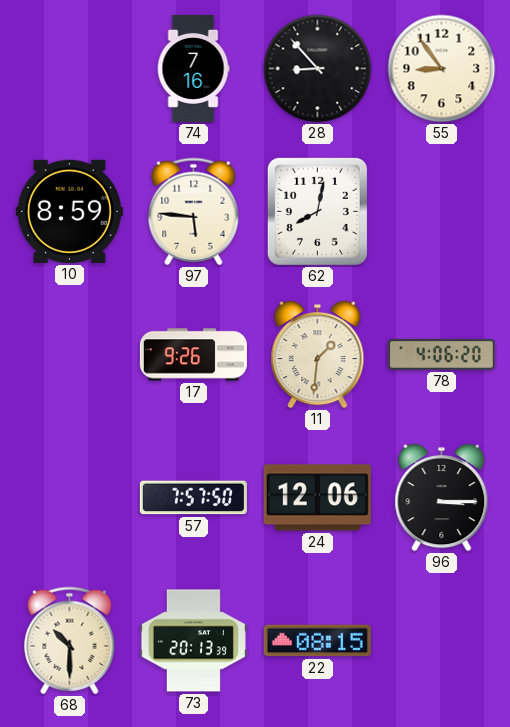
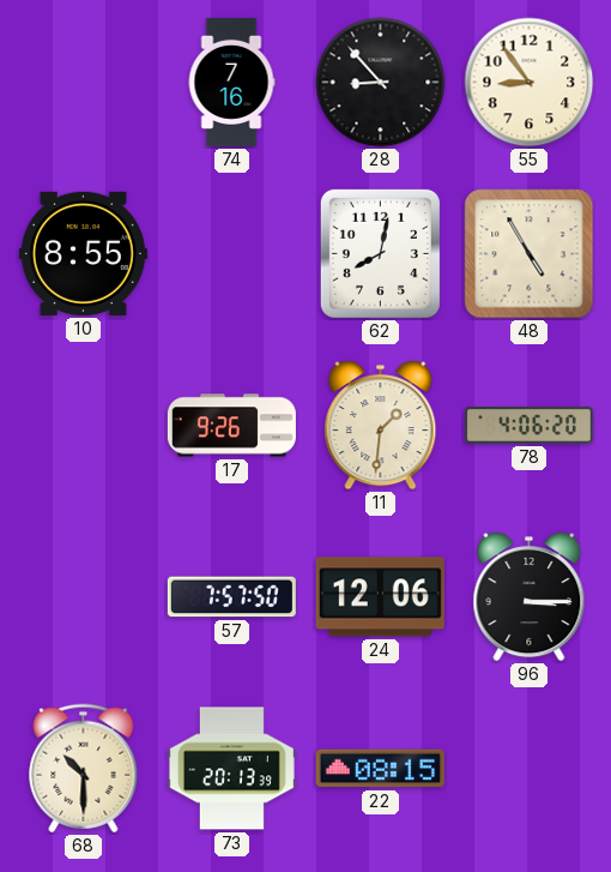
10: 8:59 -> 8:55
97: 5:46 -> none
48: none -> 4:55
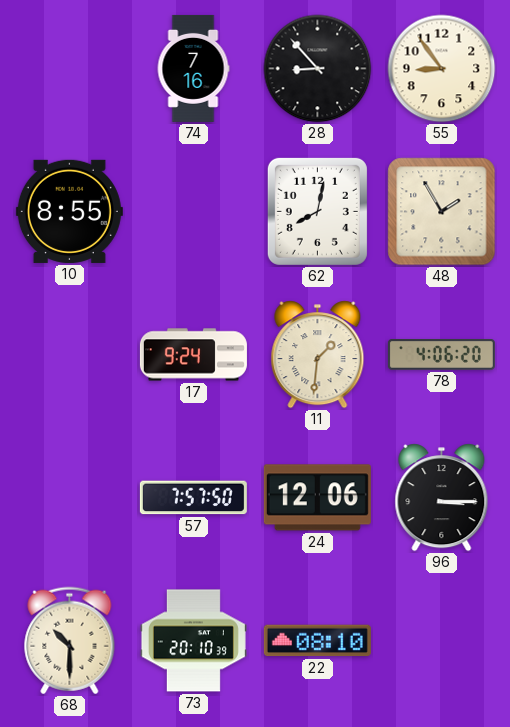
48: 4:55 -> 1:55
17: 9:26 -> 9:24
73: 20:13 -> 20:10
22: 08:15 -> 08:10
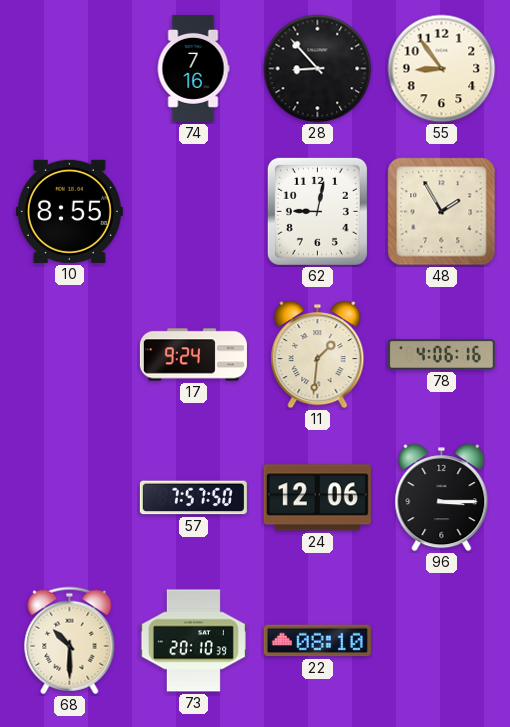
62: 8:02 -> 9:02
78: 4:06:20 -> 4:06:16
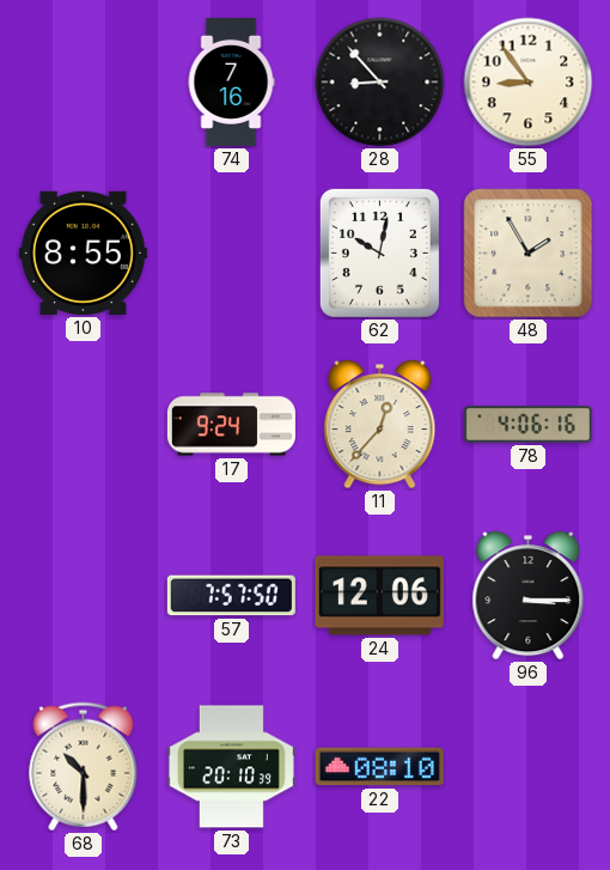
62: 9:02 -> 10:02
11: 1:31 -> 12:37
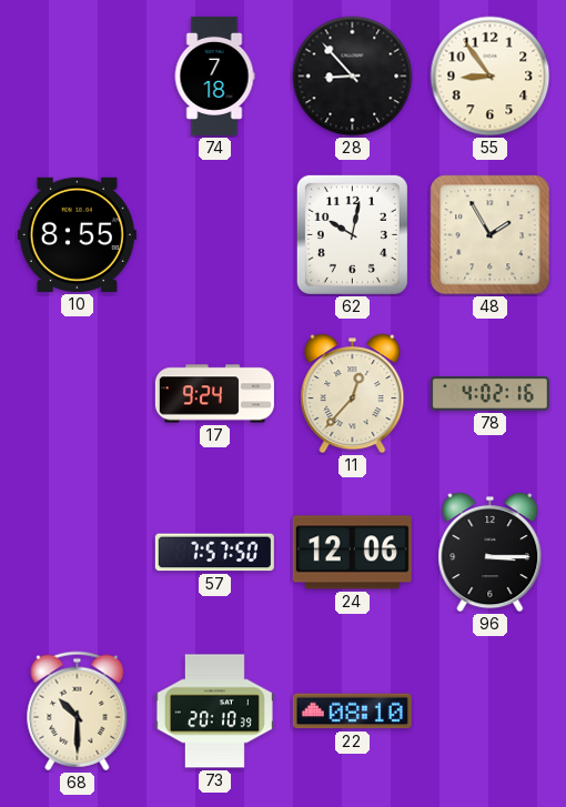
74: 7:16 -> 7:18
78: 4:06 -> 4:02
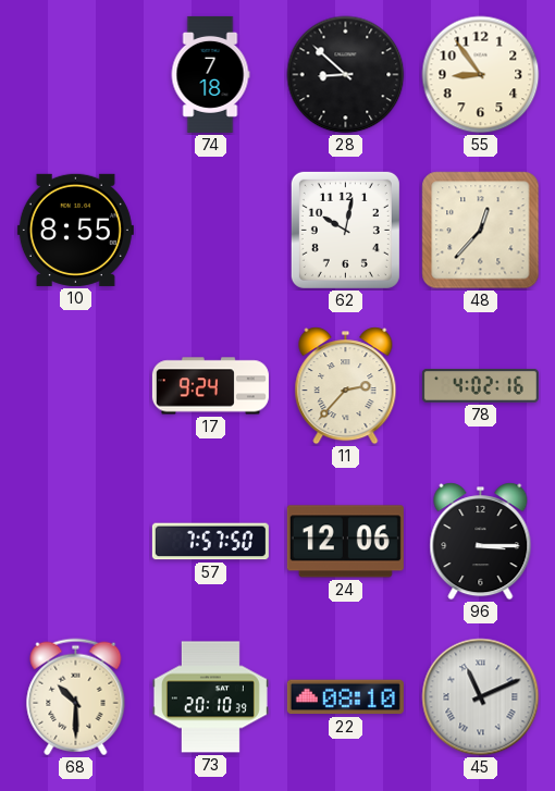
28: 8:53 -> 8:52
48: 1:55 -> 12:37
11: 12:37 -> 2:37
45: none -> 11:11
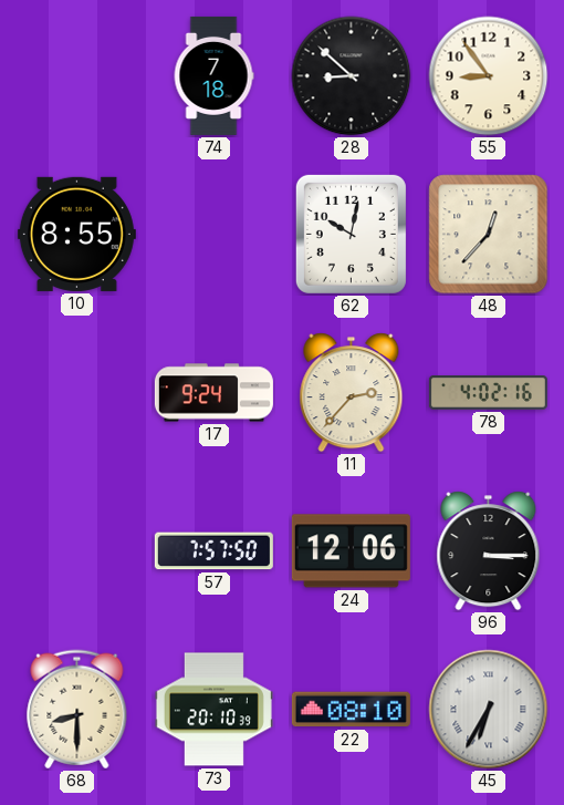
68: 10:30 -> 8:30
45: 11:11 -> 6:35
